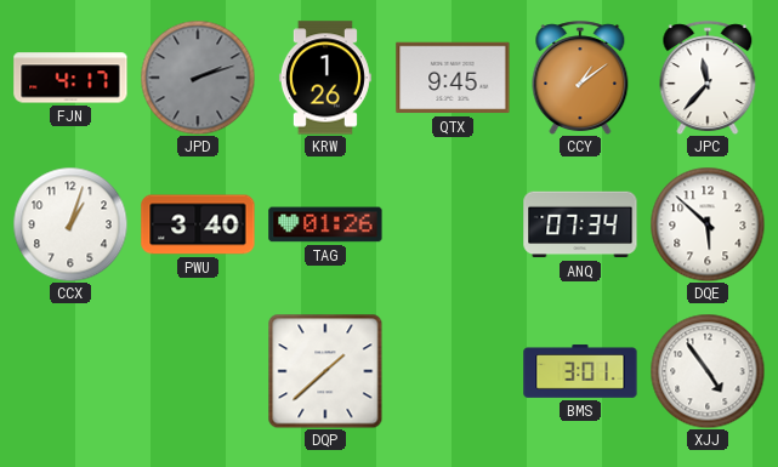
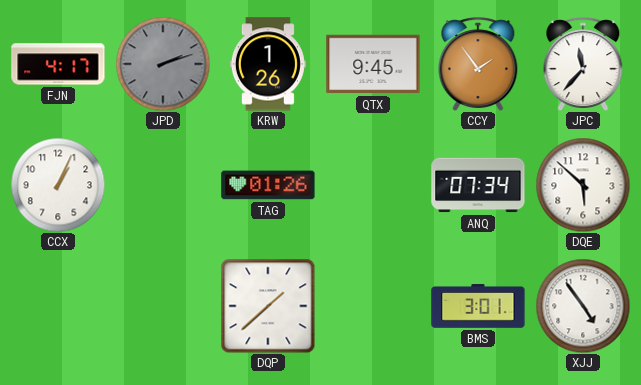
CCY: 1:09 -> 1:54
CCX: 1:03 -> 1:04
PWU: 3:40 -> none
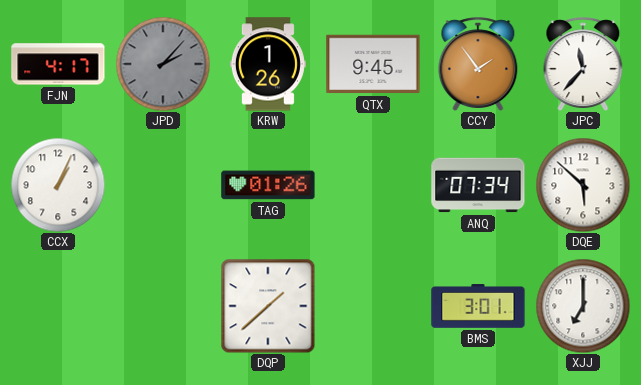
JPD: 2:12 -> 2:07
XJJ: 4:54 -> 7:00
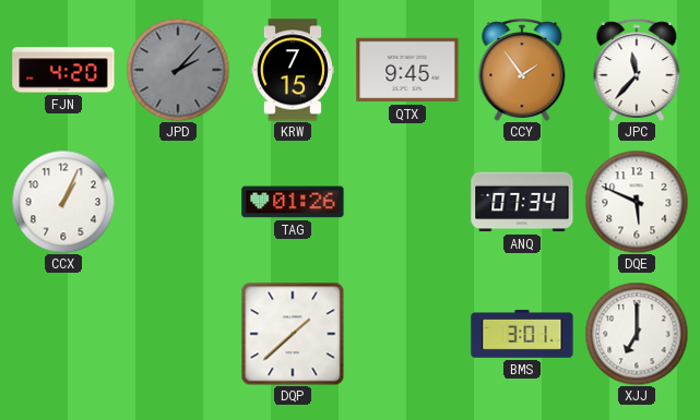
FJN: 4:17 -> 4:20
KRW: 1:26 -> 7:15
DQE: 5:52 -> 5:49
